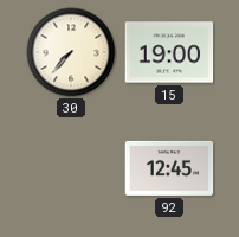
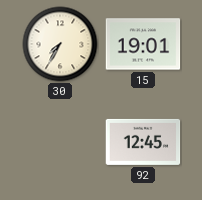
30: 7:37 -> 7:35
15: 19:00 -> 19:01
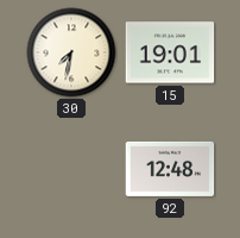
30: 7:35 -> 7:32
92: 12:45 -> 12:48
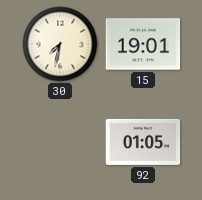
92: 12:48 -> 01:05
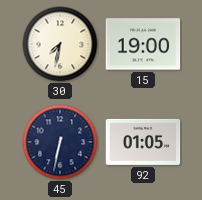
15: 19:01 -> 19:00
45: none -> 6:32
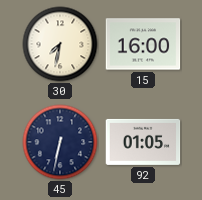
15: 19:00 -> 16:00
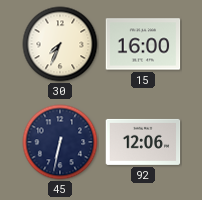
30: 7:32 -> 7:34
92: 01:05 -> 12:06
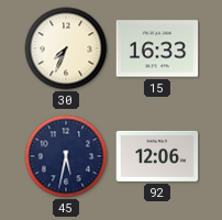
15: 16:00 -> 16:33
45: 6:32 -> 5:32
